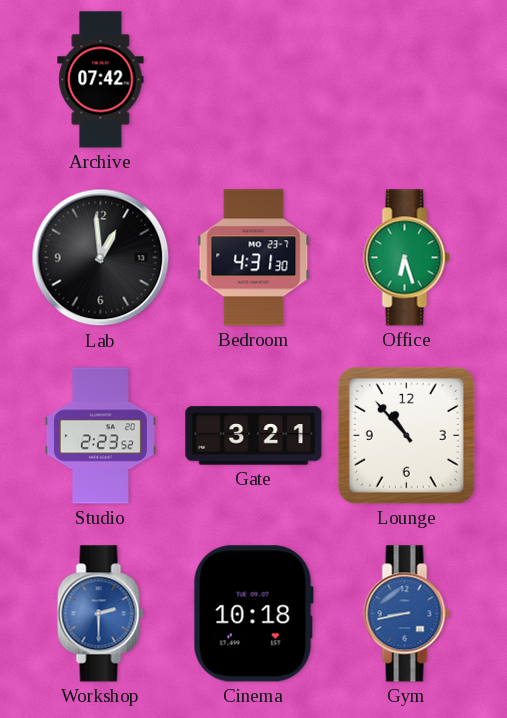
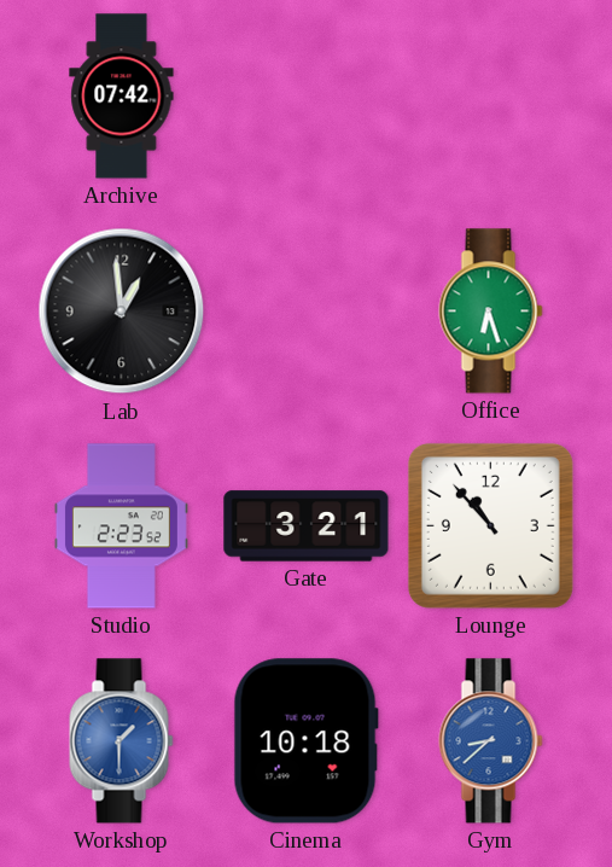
Bedroom: 4:31 -> none
Workshop: 2:30 -> 1:30
Gym: 8:43 -> 8:38
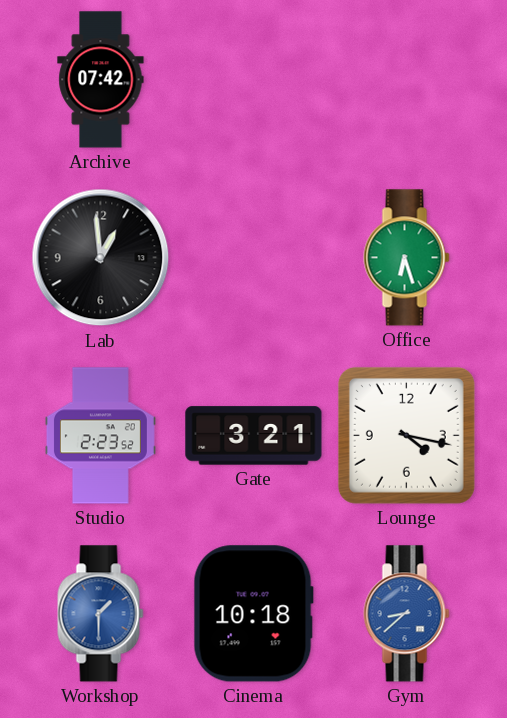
Lounge: 10:53 -> 4:17
